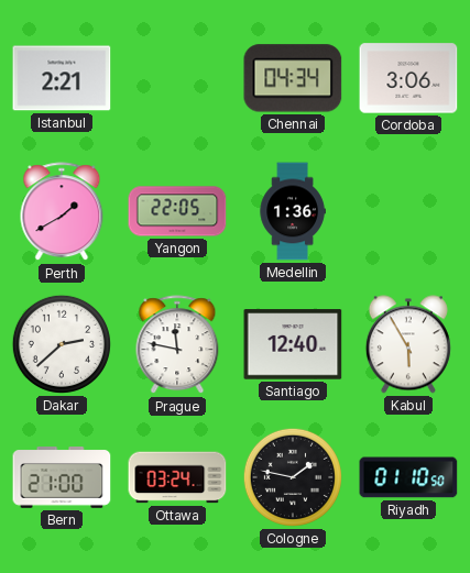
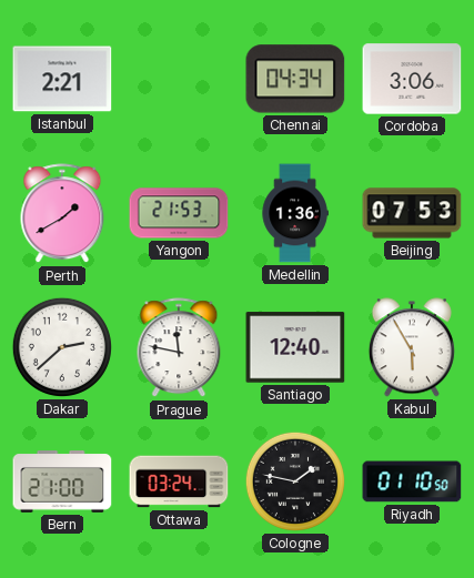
Yangon: 22:05 -> 21:53
Beijing: none -> 07:53
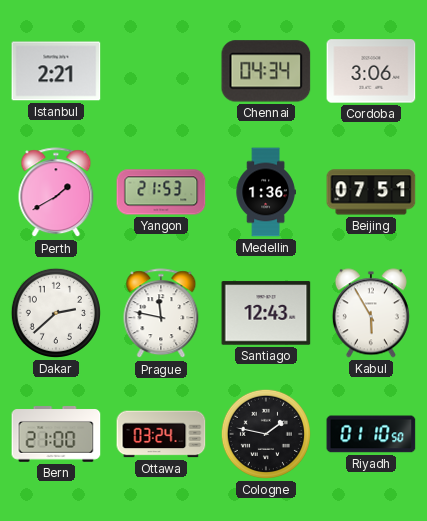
Beijing: 07:53 -> 07:51
Santiago: 12:40 -> 12:43
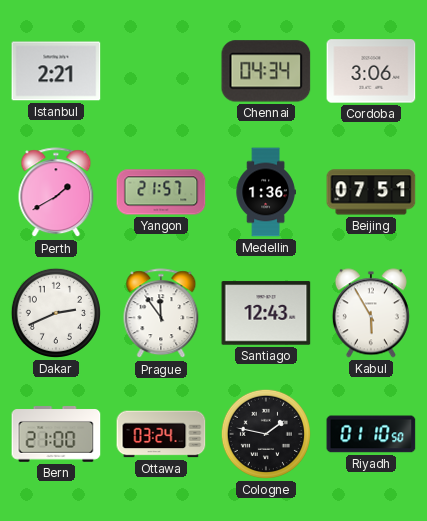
Yangon: 21:53 -> 21:57
Dakar: 2:38 -> 2:41
Prague: 11:47 -> 11:54
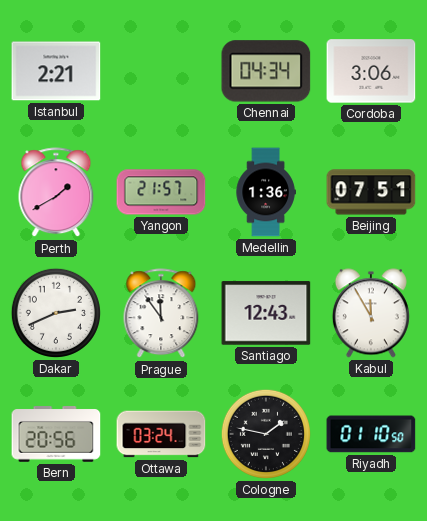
Kabul: 5:55 -> 11:55
Bern: 21:00 -> 20:56
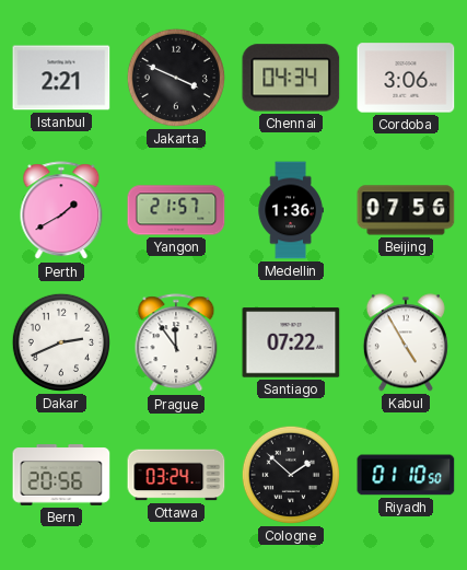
Jakarta: none -> 3:49
Beijing: 07:51 -> 07:56
Santiago: 12:43 -> 07:22
Kabul: 11:55 -> 4:55
Cologne: 1:47 -> 1:52
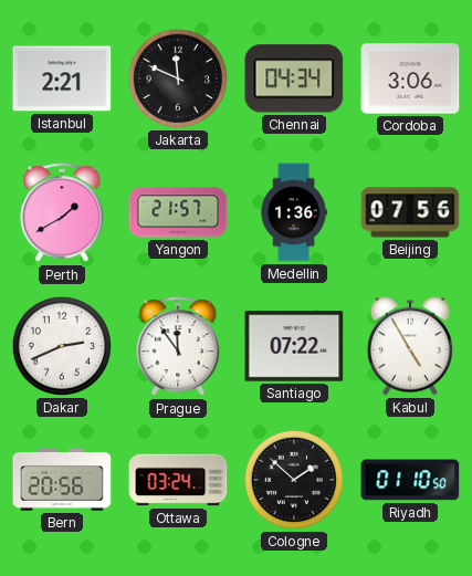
Jakarta: 3:49 -> 11:49
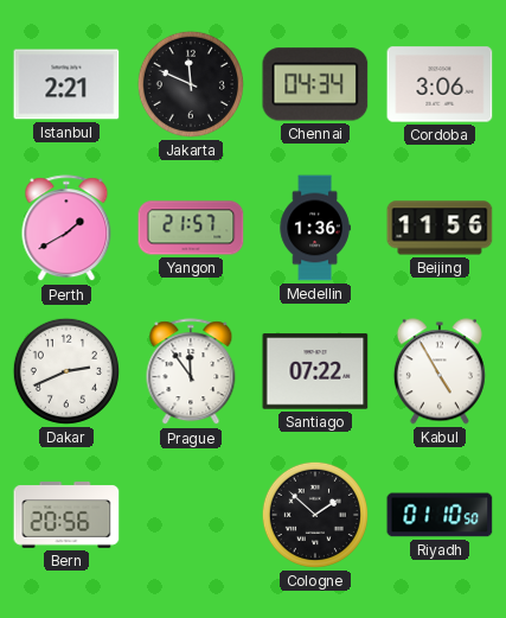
Beijing: 07:56 -> 11:56
Ottawa: 03:24 -> none
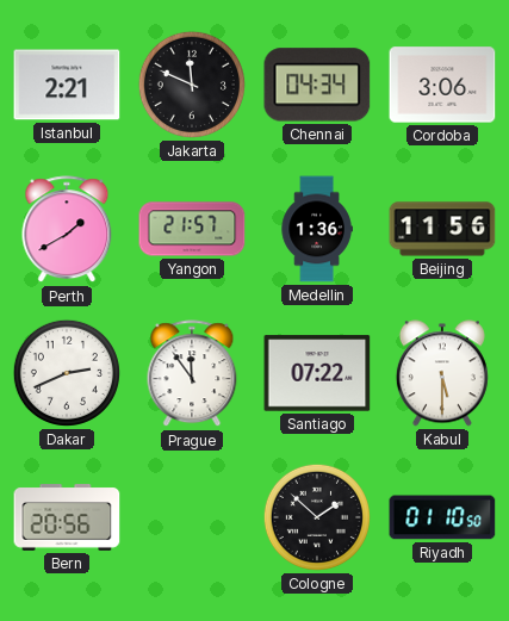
Kabul: 4:55 -> 5:30
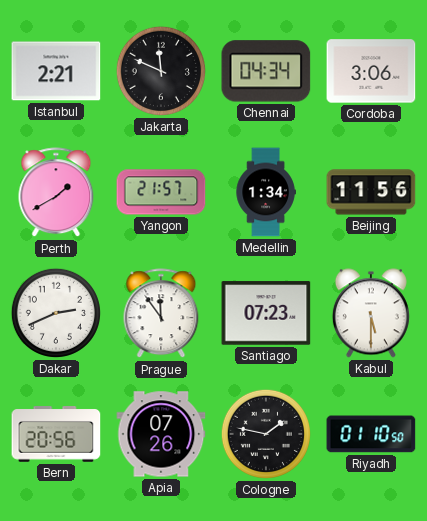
Medellin: 1:36 -> 1:34
Santiago: 07:22 -> 07:23
Apia: none -> 07:26
Cologne: 1:52 -> 1:47
